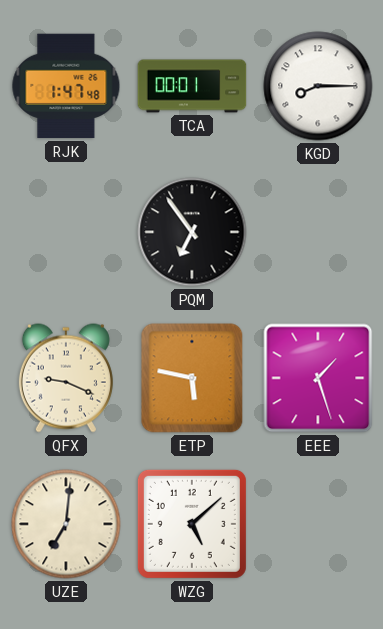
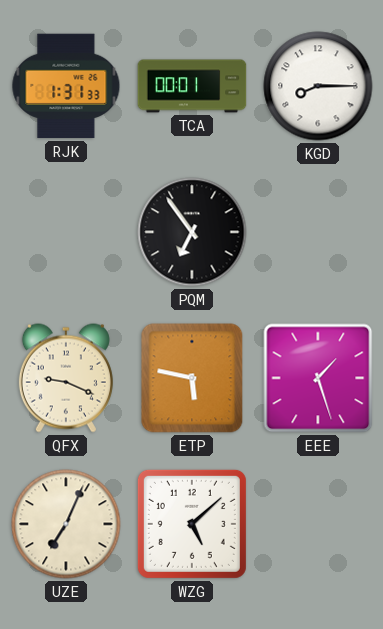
RJK: 1:47 -> 1:31
UZE: 7:01 -> 7:04
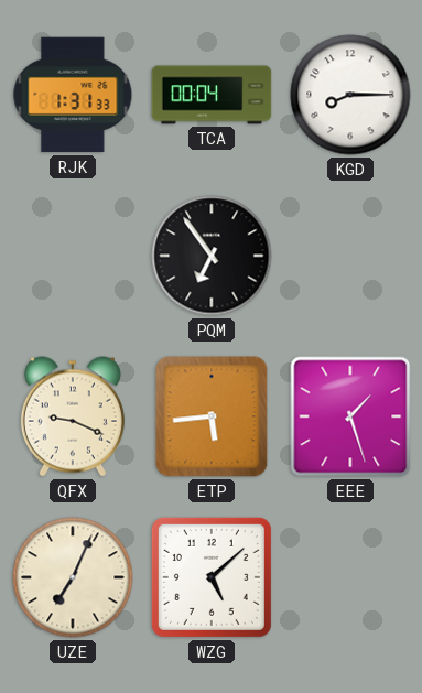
TCA: 00:01 -> 00:04
ETP: 5:47 -> 5:44
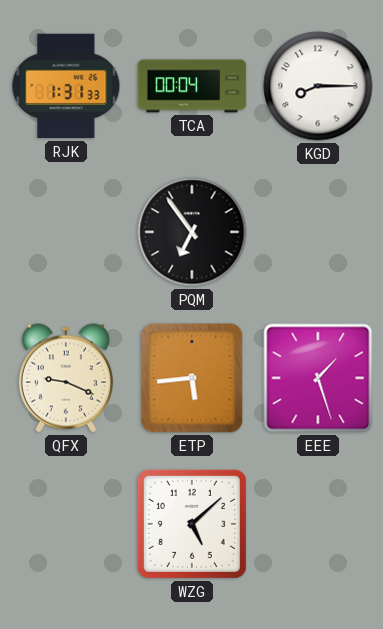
UZE: 7:04 -> none
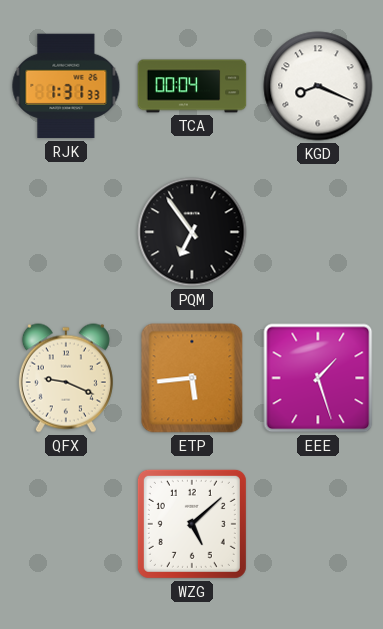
KGD: 8:15 -> 8:19
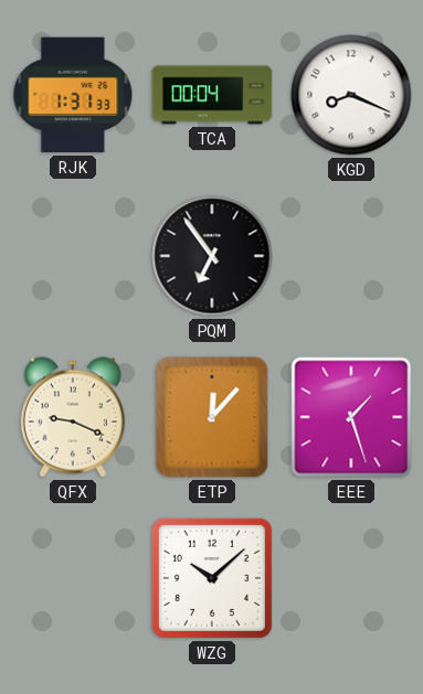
ETP: 5:44 -> 12:07
WZG: 5:08 -> 10:08
